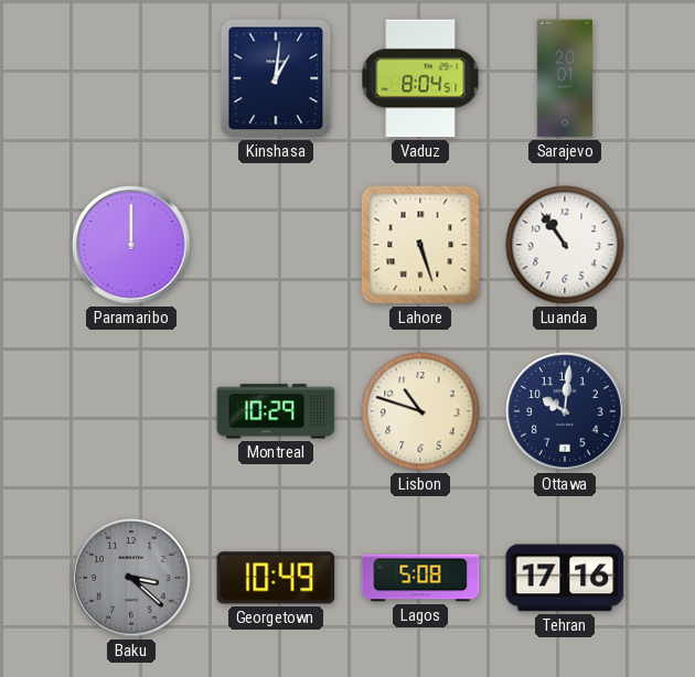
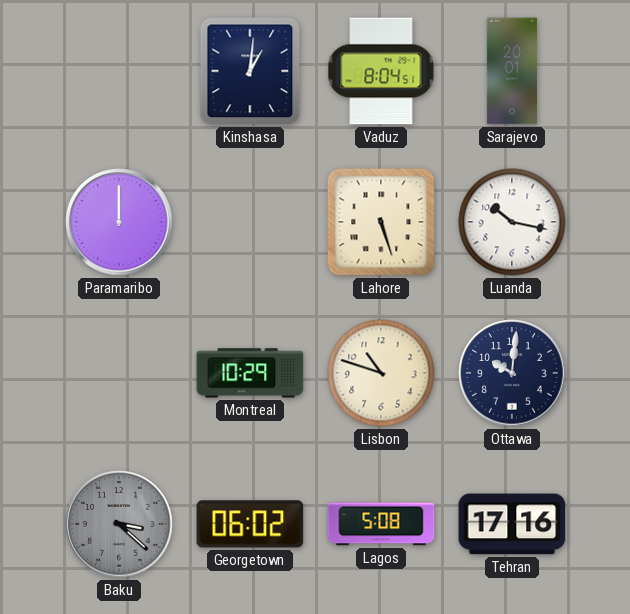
Luanda: 10:54 -> 10:17
Georgetown: 10:49 -> 06:02
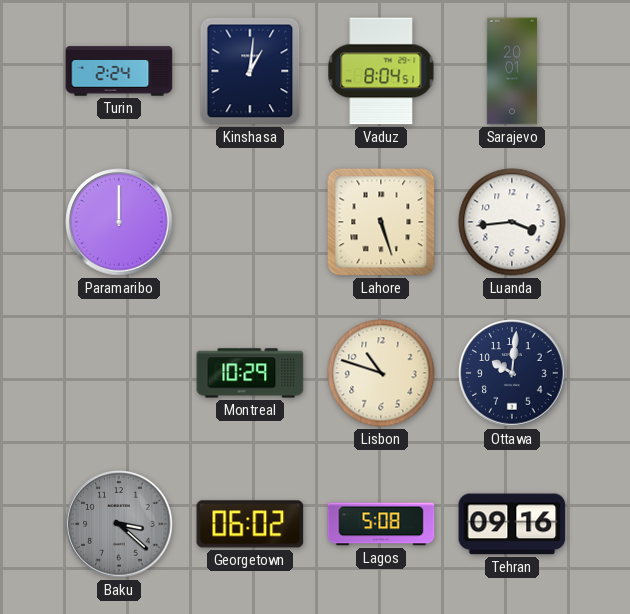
Turin: none -> 2:24
Luanda: 10:17 -> 3:44
Tehran: 17:16 -> 09:16
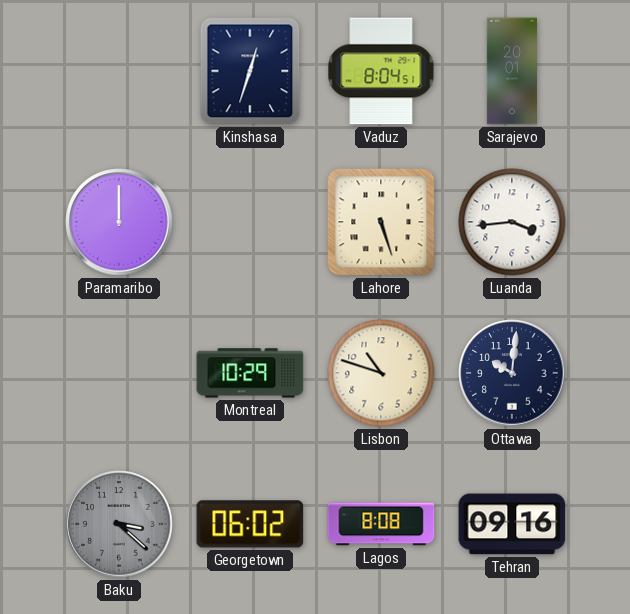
Turin: 2:24 -> none
Kinshasa: 1:01 -> 12:33
Lagos: 5:08 -> 8:08
